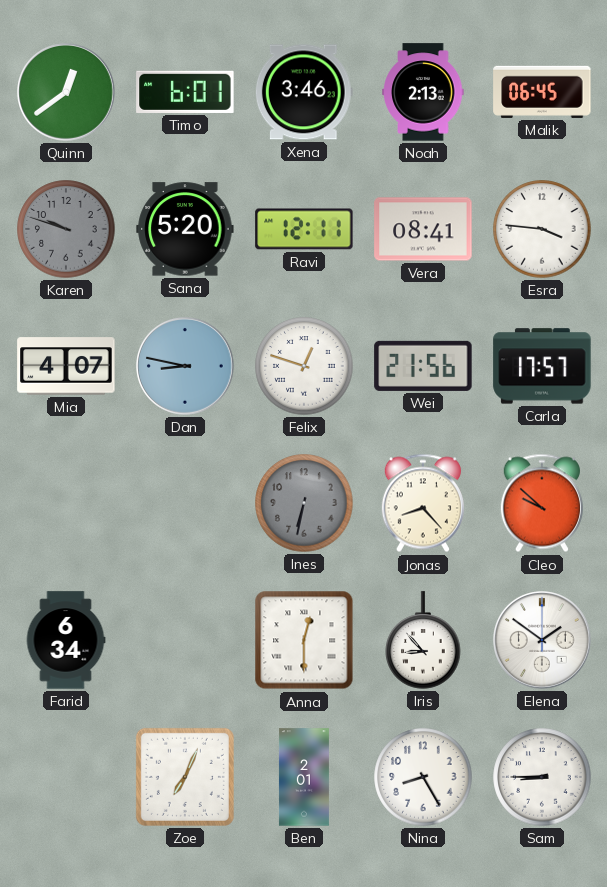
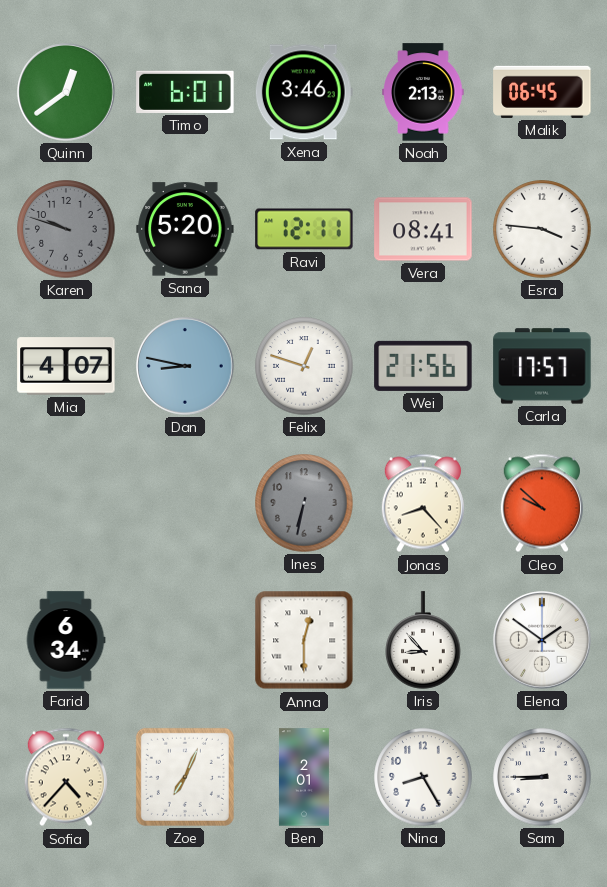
Sofia: none -> 4:37
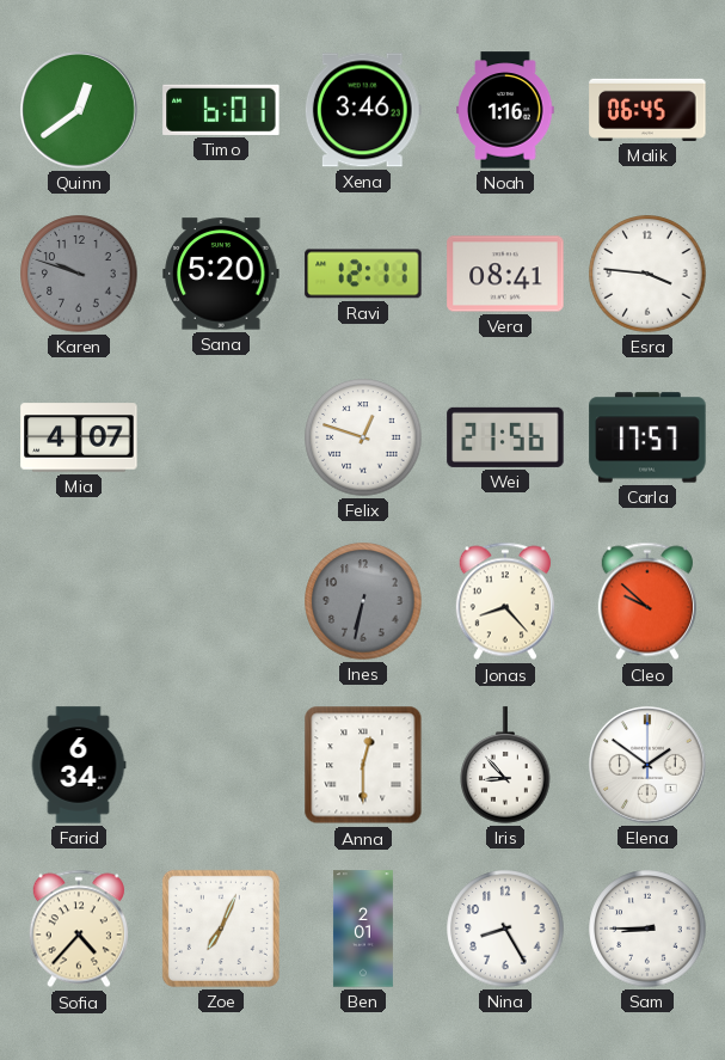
Noah: 2:13 -> 1:16
Dan: 8:47 -> none
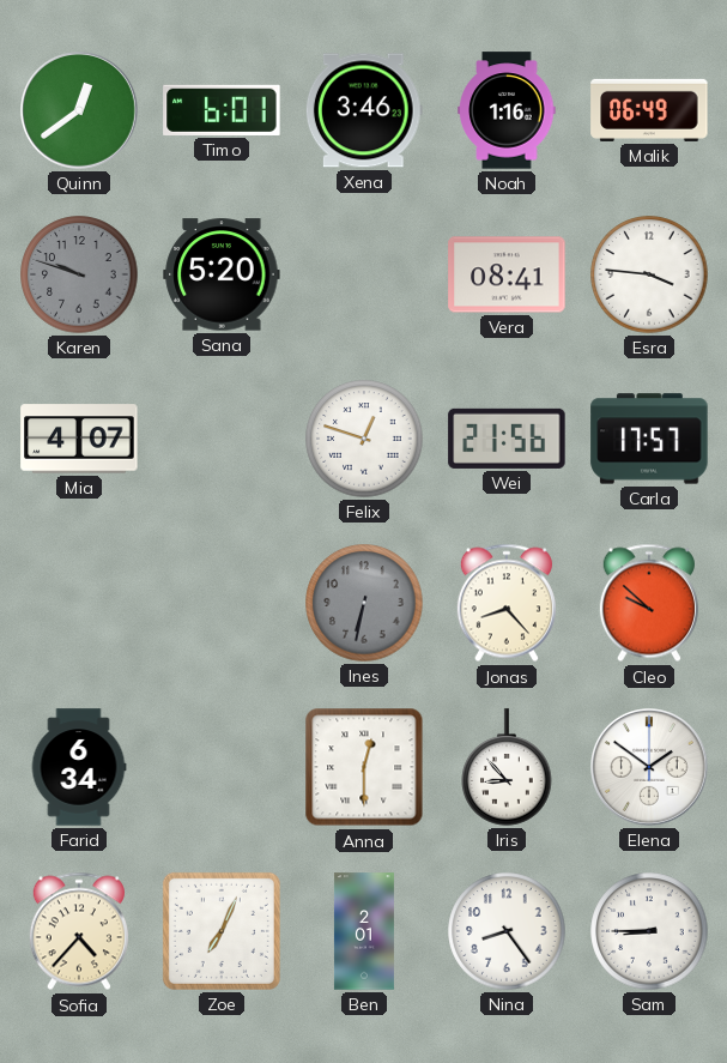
Malik: 06:45 -> 06:49
Ravi: 12:11 -> none
Nina: 8:25 -> 8:24
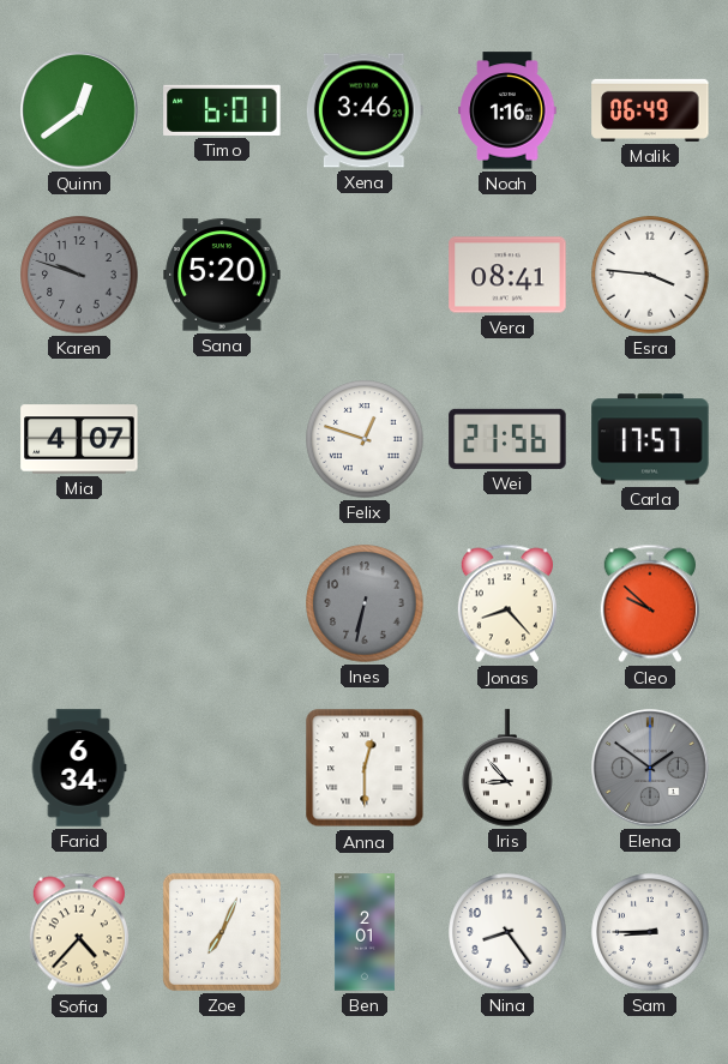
Elena dial: white -> grey
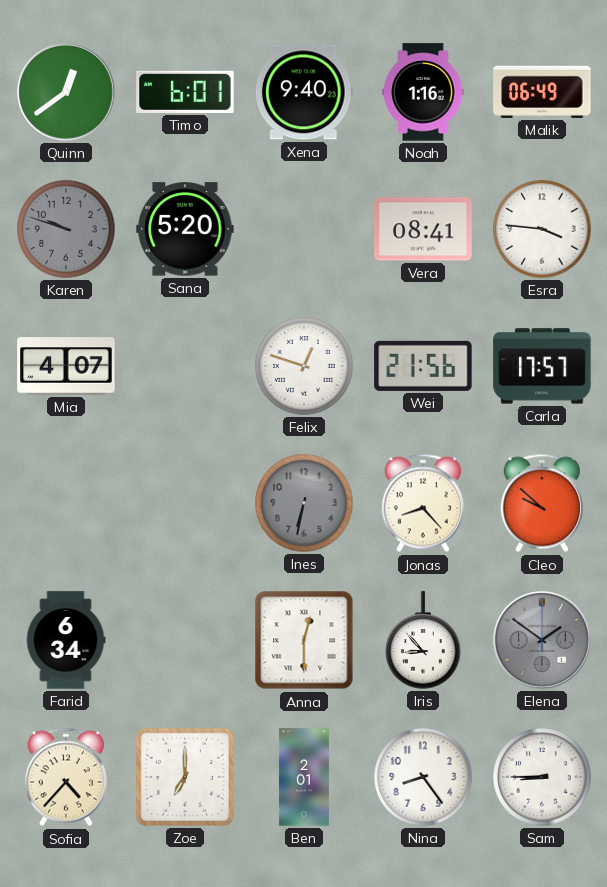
Xena: 3:46 -> 9:40
Zoe: 7:04 -> 7:00
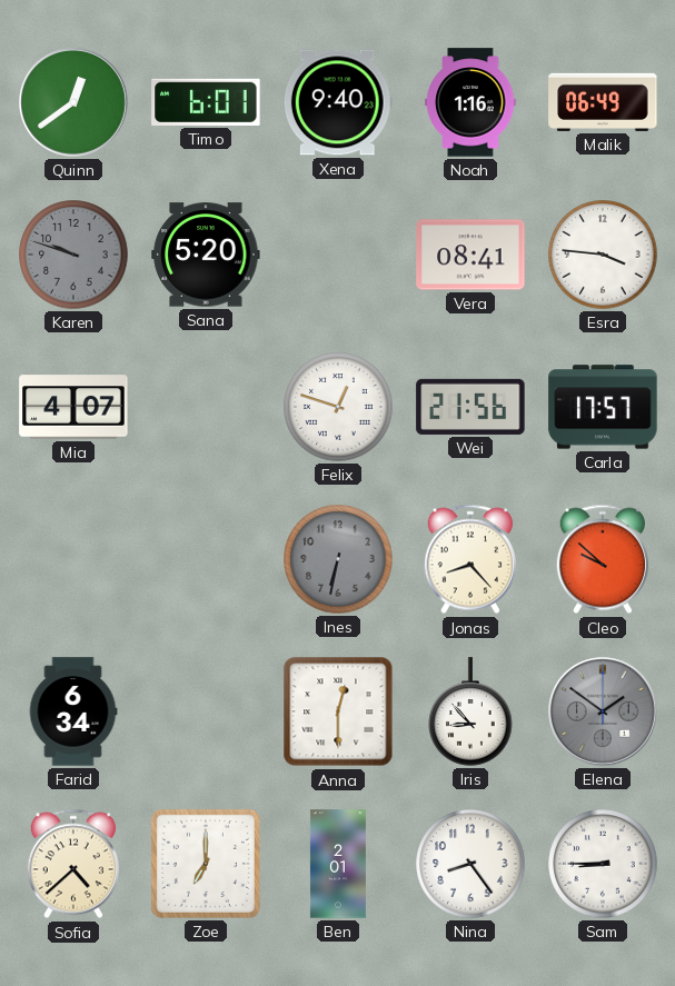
Sofia: 4:37 -> 4:38
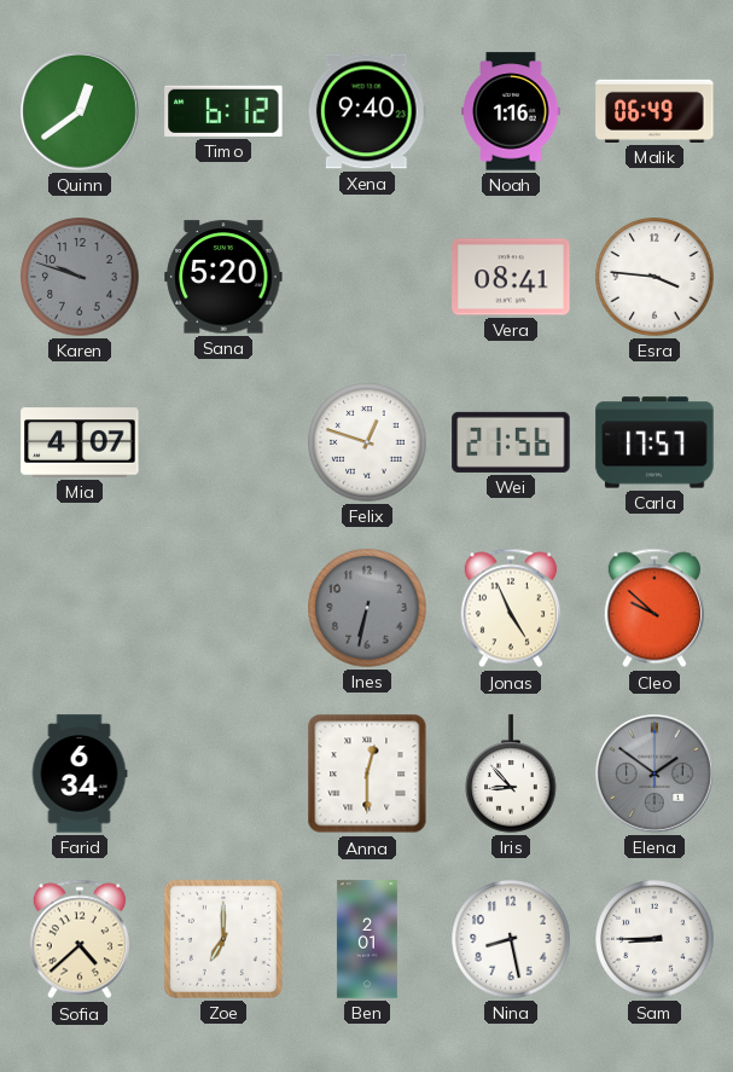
Timo: 6:01 -> 6:12
Jonas: 8:23 -> 4:56
Nina: 8:24 -> 8:28
